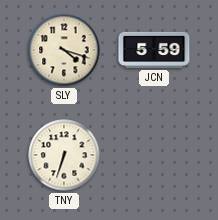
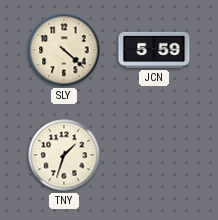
SLY: 4:18 -> 4:22
TNY: 6:33 -> 1:33
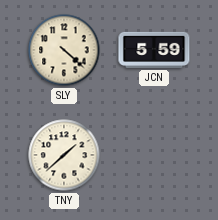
TNY: 1:33 -> 1:38
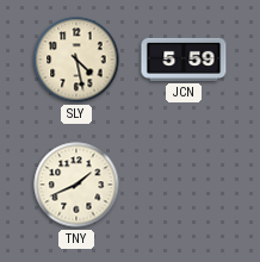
SLY: 4:22 -> 4:28
TNY: 1:38 -> 1:41
